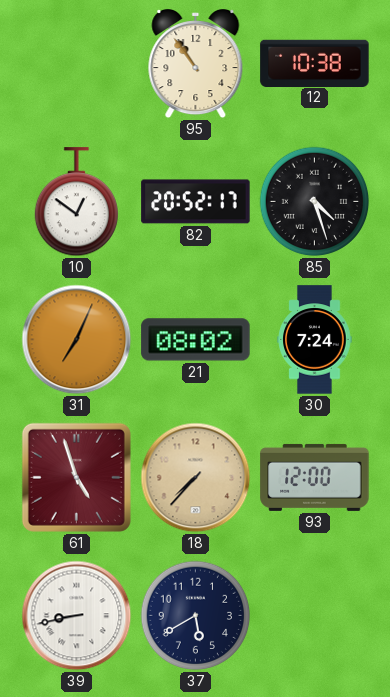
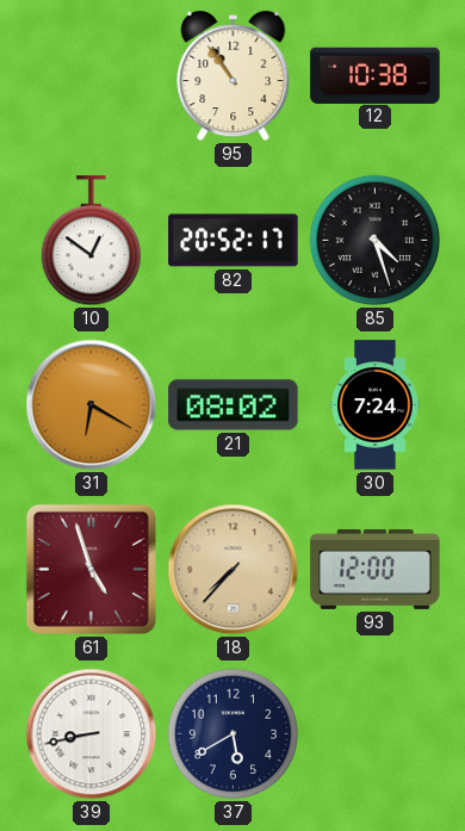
31: 7:04 -> 6:20
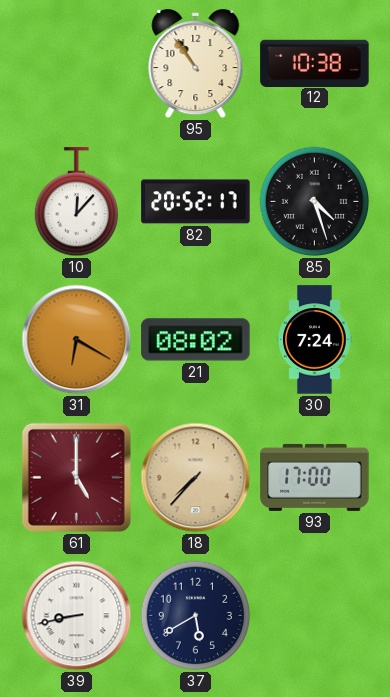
10: 12:51 -> 12:07
61: 4:57 -> 5:00
93: 12:00 -> 17:00
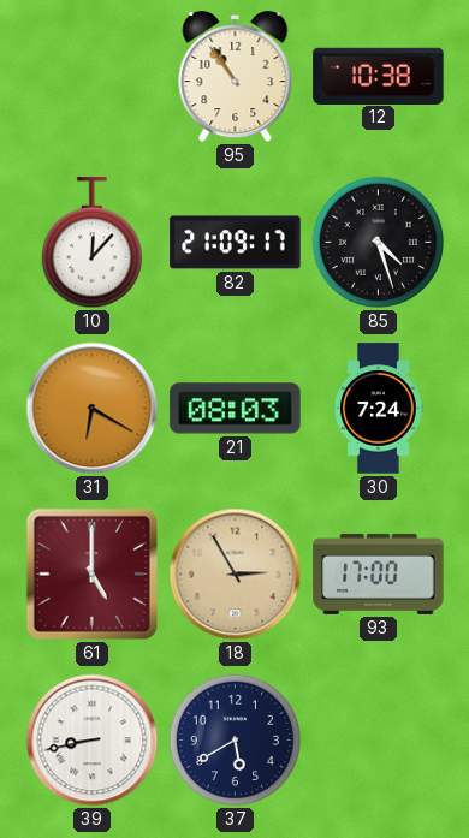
82: 20:52 -> 21:09
21: 08:02 -> 08:03
18: 7:37 -> 2:55
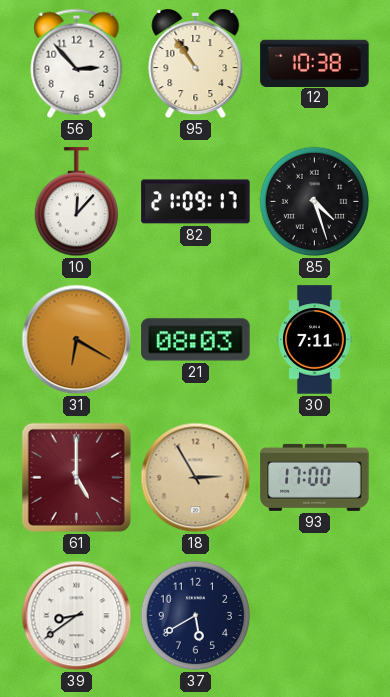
56: none -> 2:53
30: 7:24 -> 7:11
39: 8:43 -> 8:39
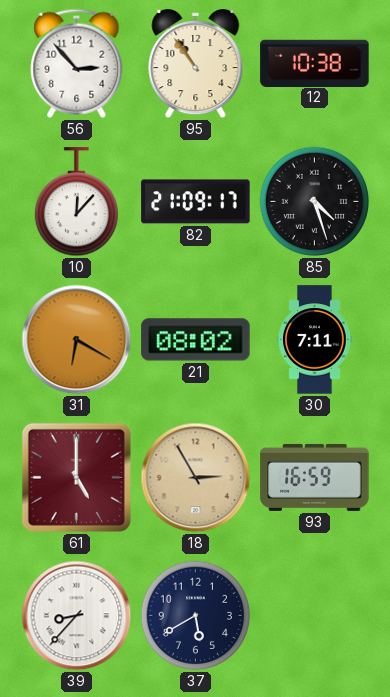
21: 08:03 -> 08:02
93: 17:00 -> 16:59
39: 8:39 -> 8:37
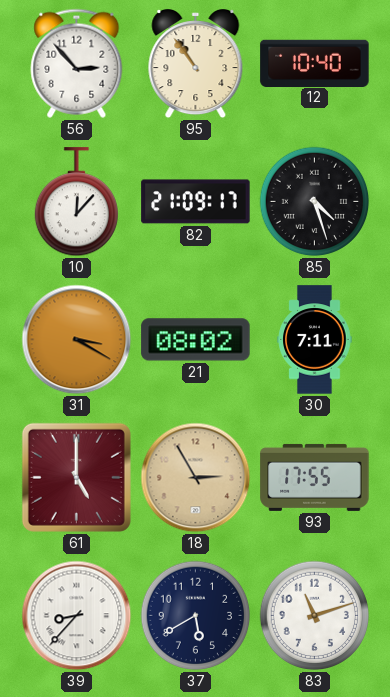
12: 10:38 -> 10:40
31: 6:20 -> 3:20
93: 16:59 -> 17:55
83: none -> 11:12
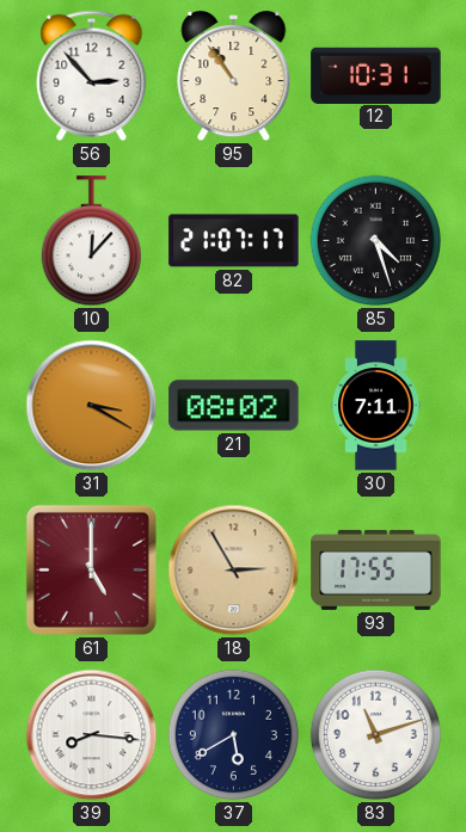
12: 10:40 -> 10:31
82: 21:09 -> 21:07
39: 8:37 -> 8:16
